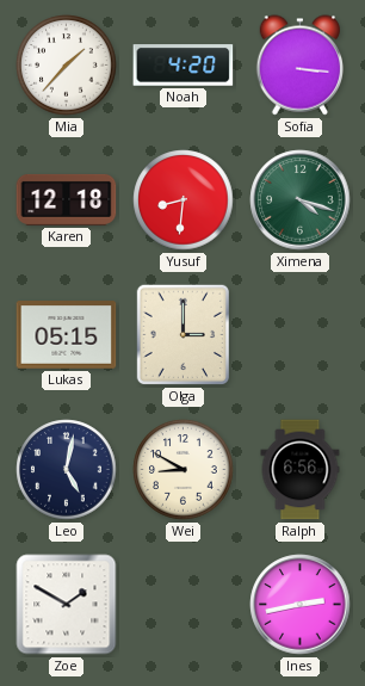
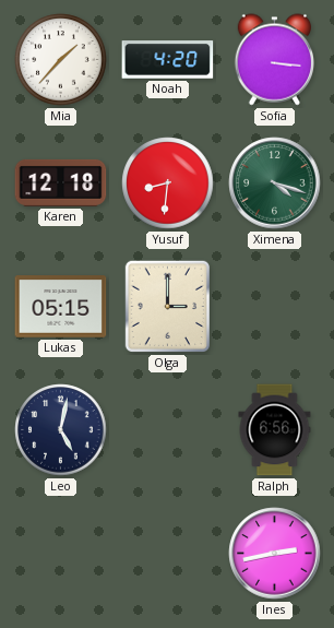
Wei: 8:50 -> none
Zoe: 1:50 -> none
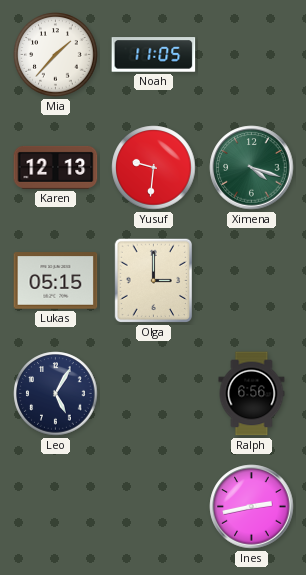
Noah: 4:20 -> 11:05
Sofia: 3:16 -> none
Karen: 12:18 -> 12:13
Yusuf: 8:31 -> 9:31
Leo: 5:02 -> 5:05
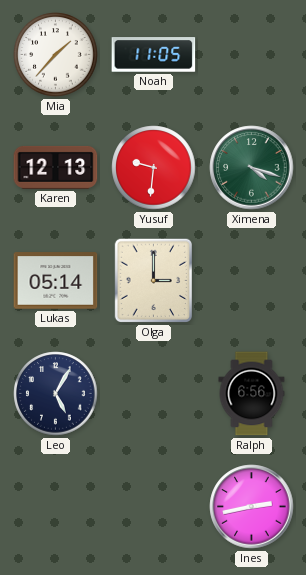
Lukas: 05:15 -> 05:14
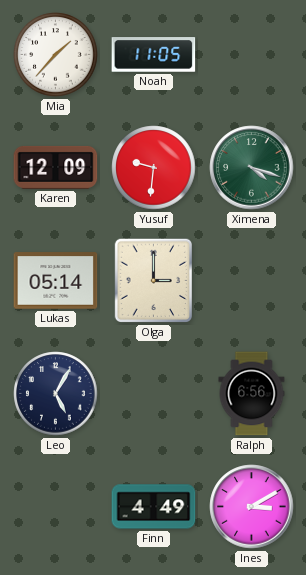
Karen: 12:13 -> 12:09
Finn: none -> 4:49
Ines: 2:43 -> 3:10
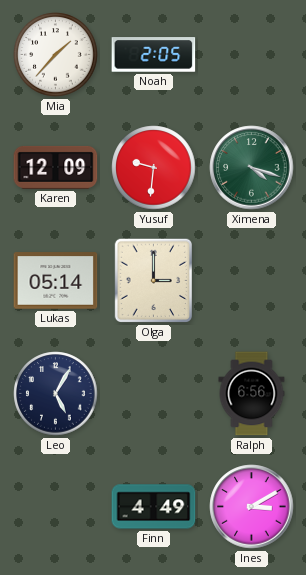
Noah: 11:05 -> 2:05
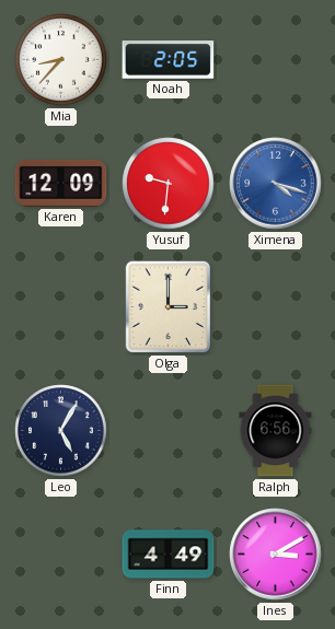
Mia: 1:37 -> 8:37
Ximena dial: green -> blue
Lukas: 05:14 -> none
